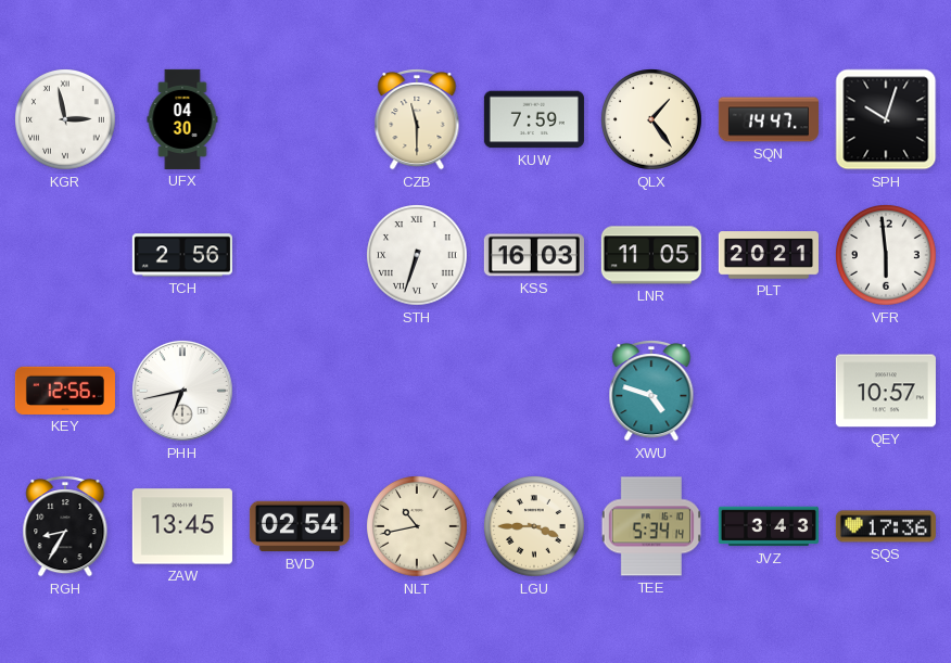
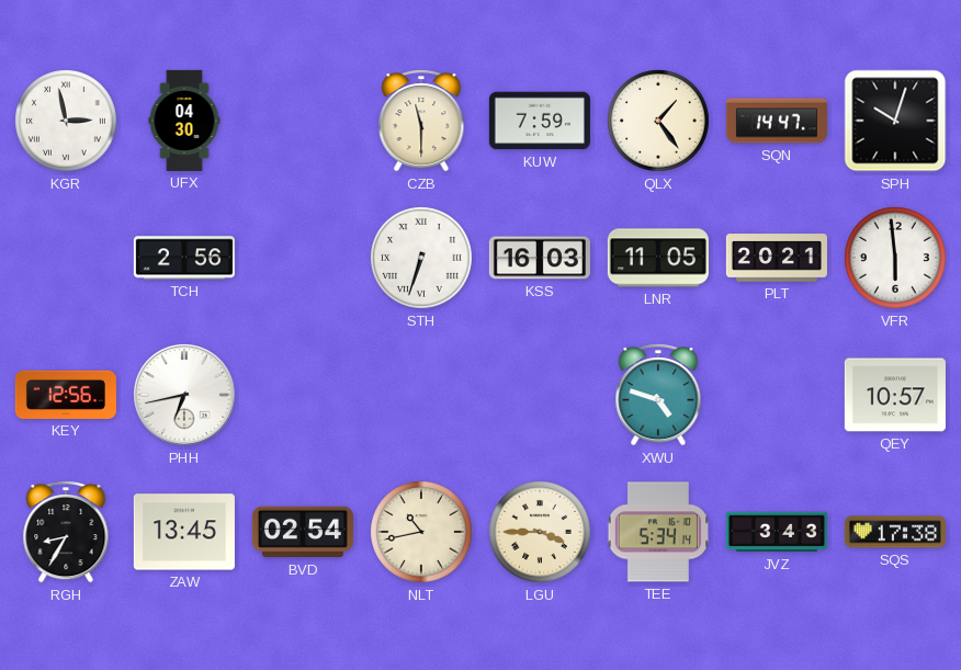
SQS: 17:36 -> 17:38
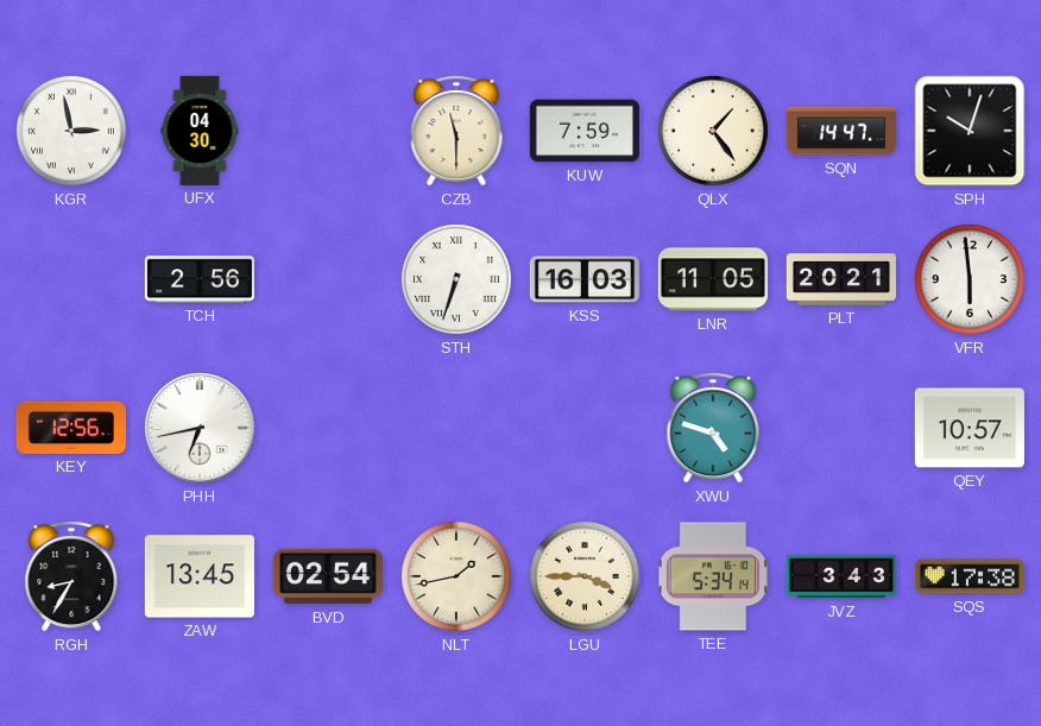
NLT: 10:43 -> 1:43
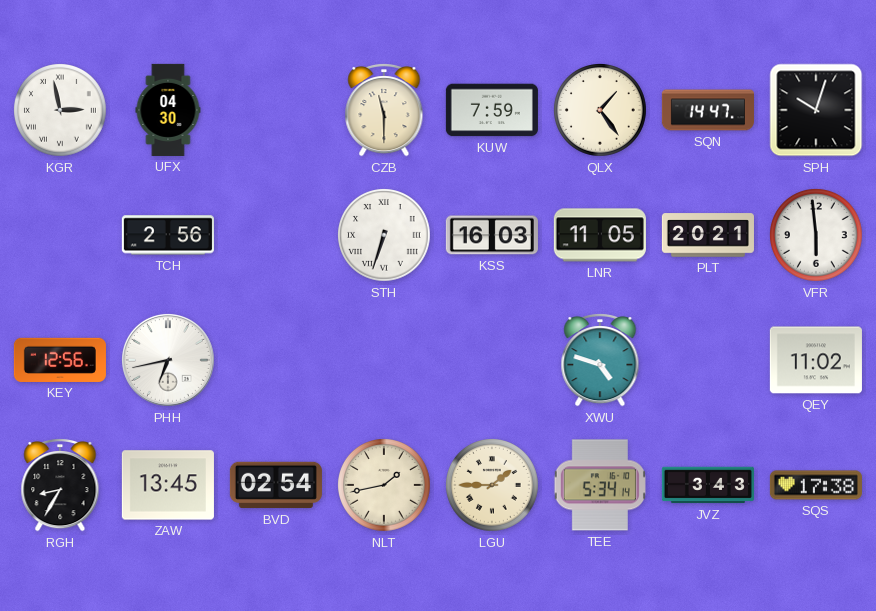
QEY: 10:57 -> 11:02
LGU: 3:45 -> 1:45
